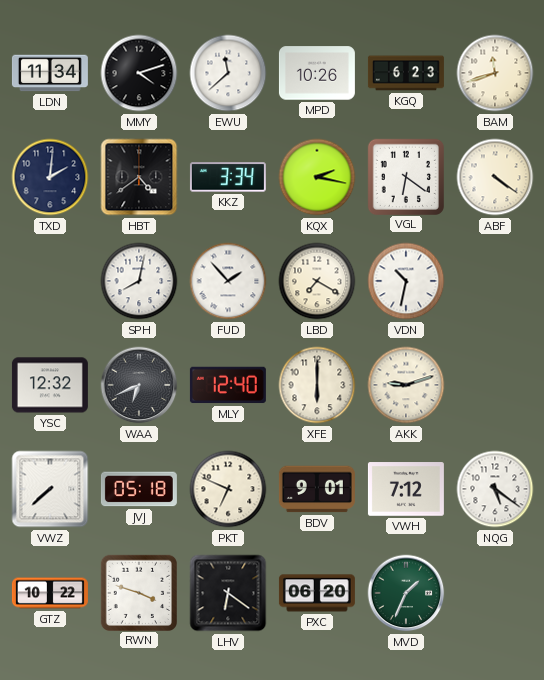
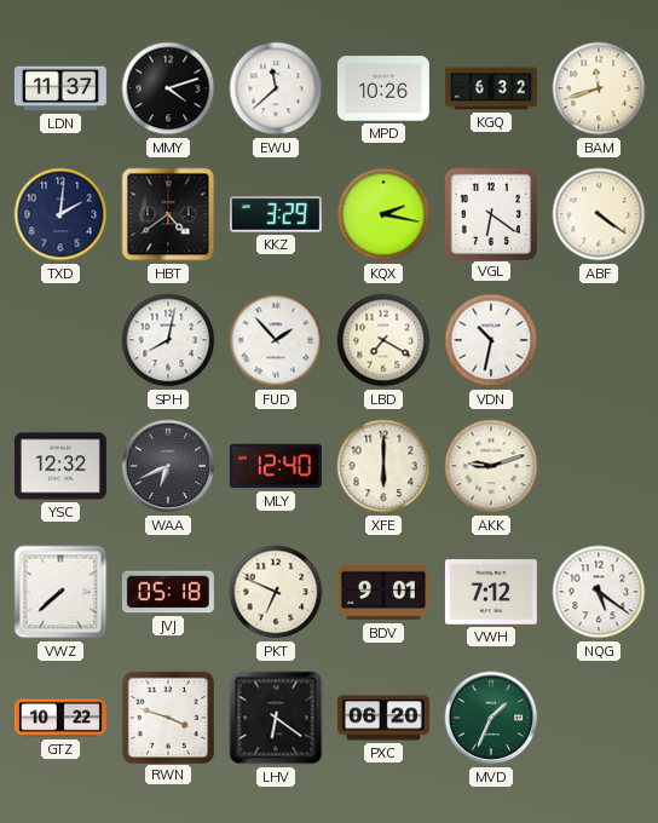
LDN: 11:34 -> 11:37
KGQ: 6:23 -> 6:32
KKZ: 3:34 -> 3:29
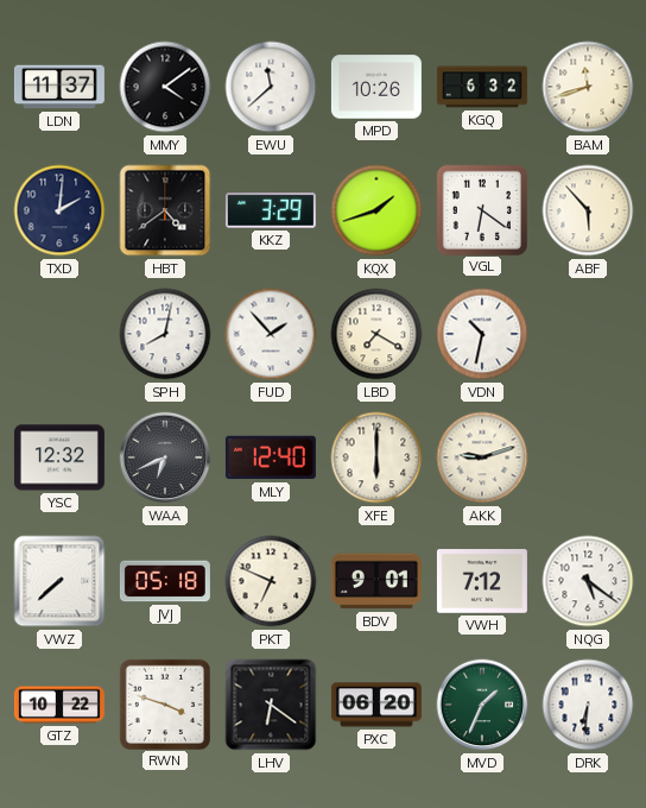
MMY: 4:12 -> 4:09
KQX: 2:17 -> 1:42
ABF: 4:21 -> 5:53
DRK: none -> 6:31
